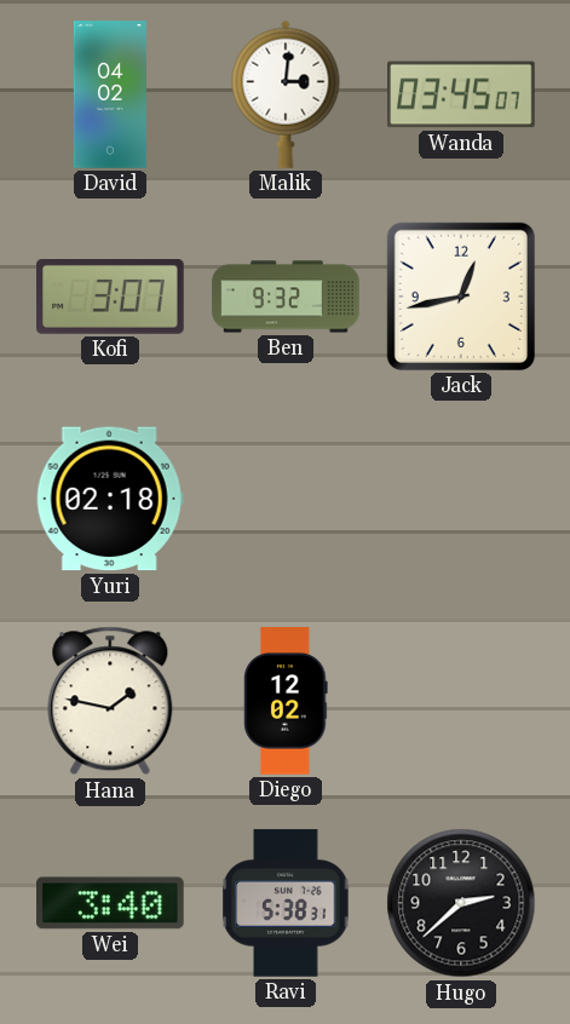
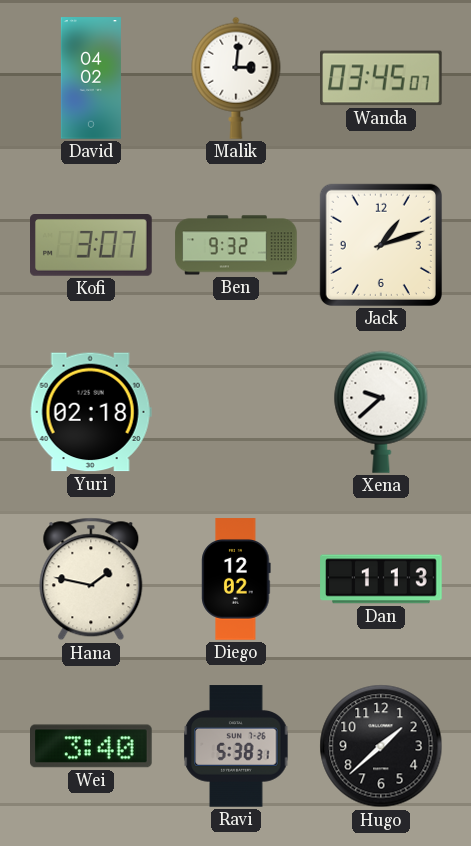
Jack: 12:43 -> 1:12
Xena: none -> 9:38
Dan: none -> 1:13
Hugo: 2:38 -> 1:38
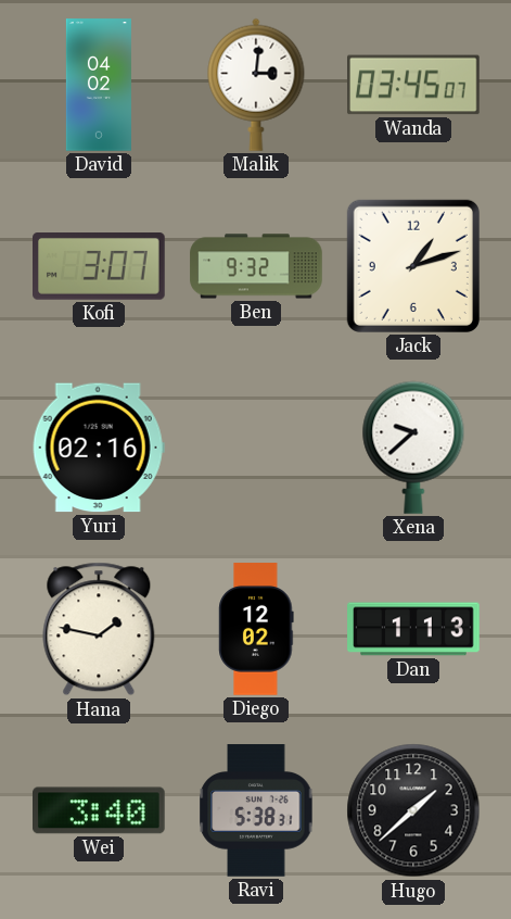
Yuri: 02:18 -> 02:16
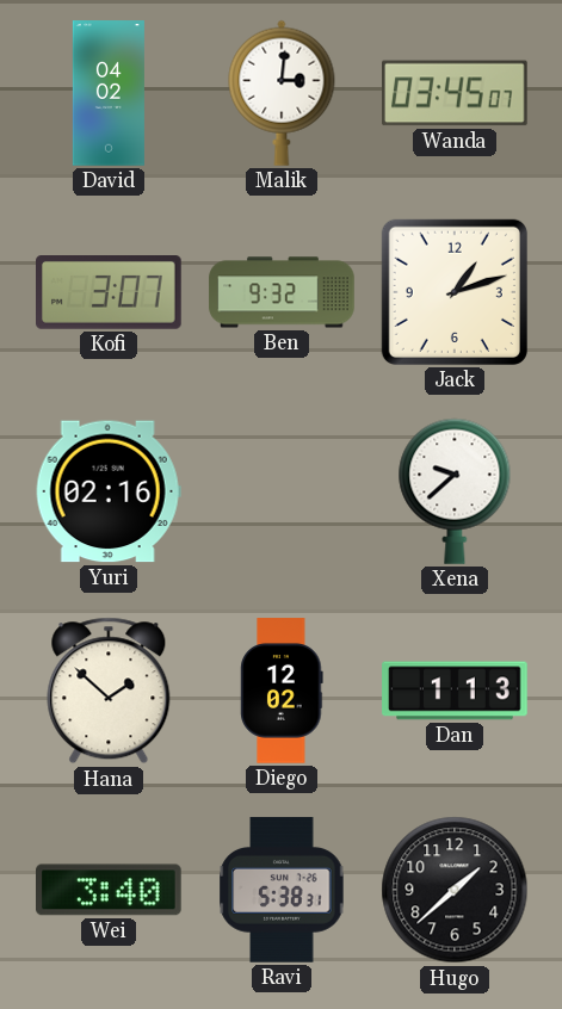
Hana: 1:47 -> 1:52
